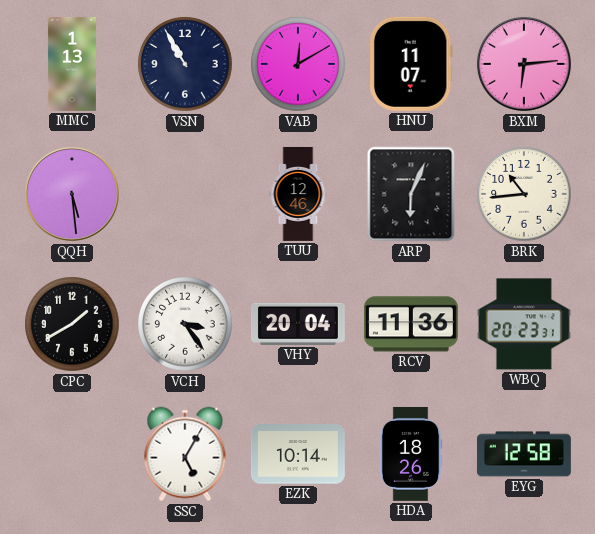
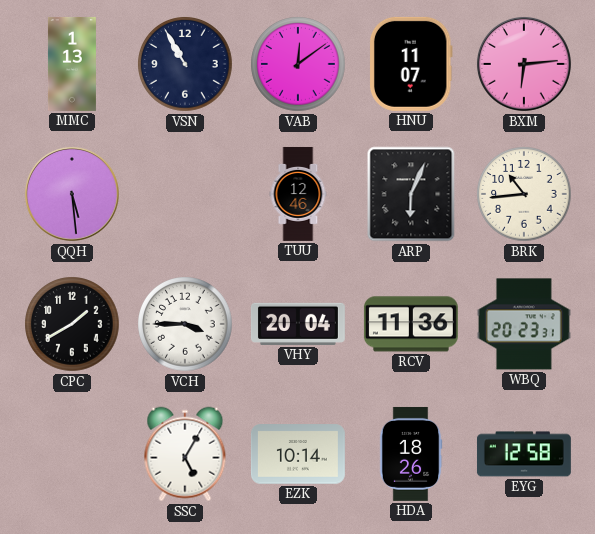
VAB: 12:10 -> 12:09
VCH: 3:24 -> 3:45
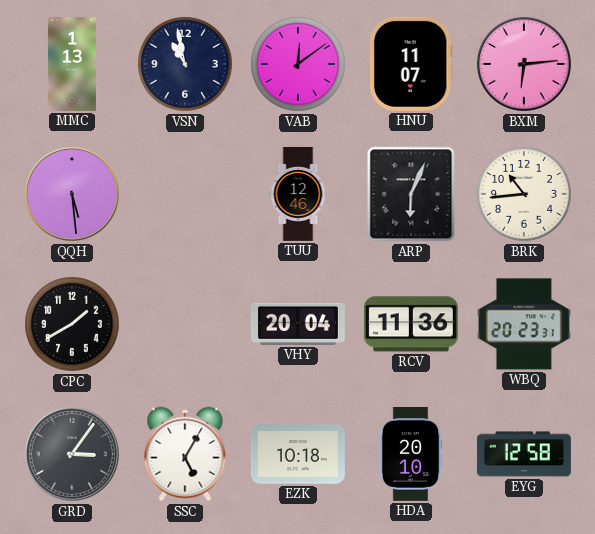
VSN: 10:55 -> 10:58
VCH: 3:45 -> none
GRD: none -> 3:06
EZK: 10:14 -> 10:18
HDA: 18:26 -> 20:10
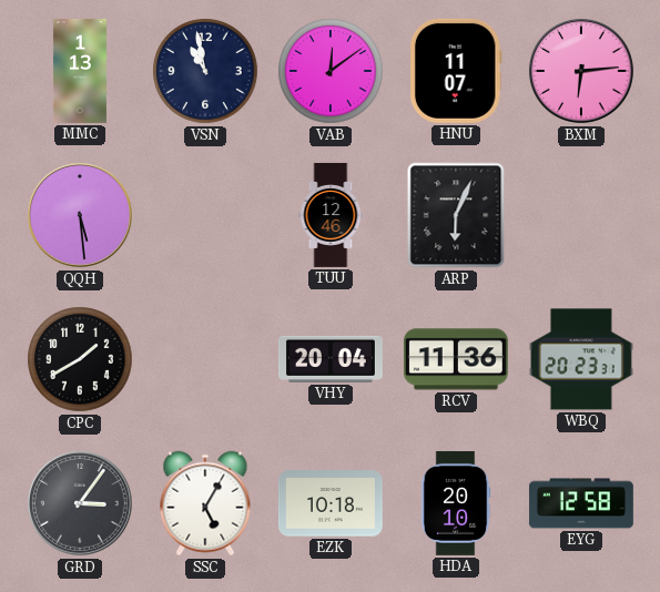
BRK: 10:44 -> none
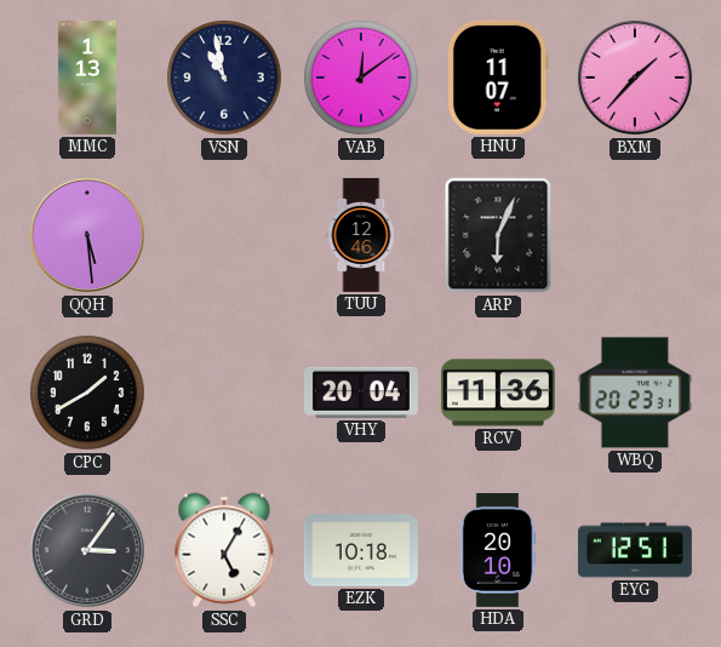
BXM: 6:14 -> 1:37
EYG: 12:58 -> 12:51
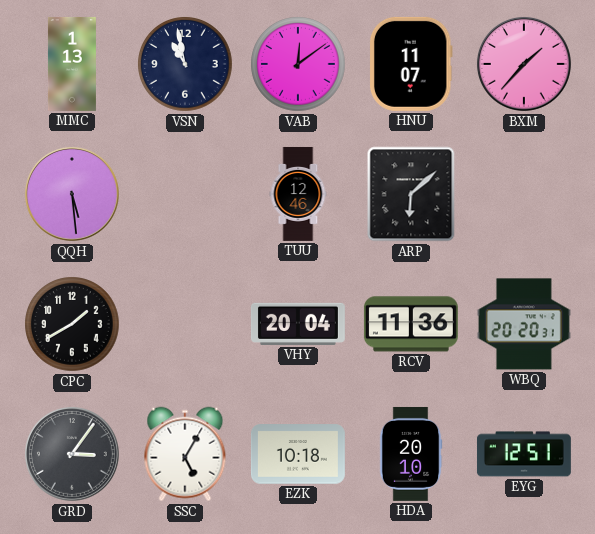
ARP: 6:04 -> 6:08
WBQ: 20:23 -> 20:20
